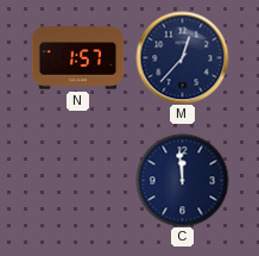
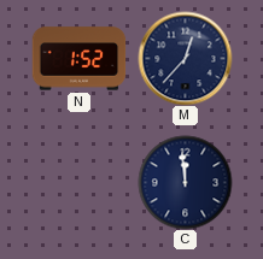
N: 1:57 -> 1:52
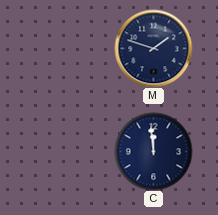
N: 1:52 -> none
M: 12:37 -> 1:48
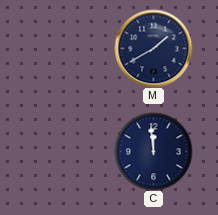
M: 1:48 -> 1:40
